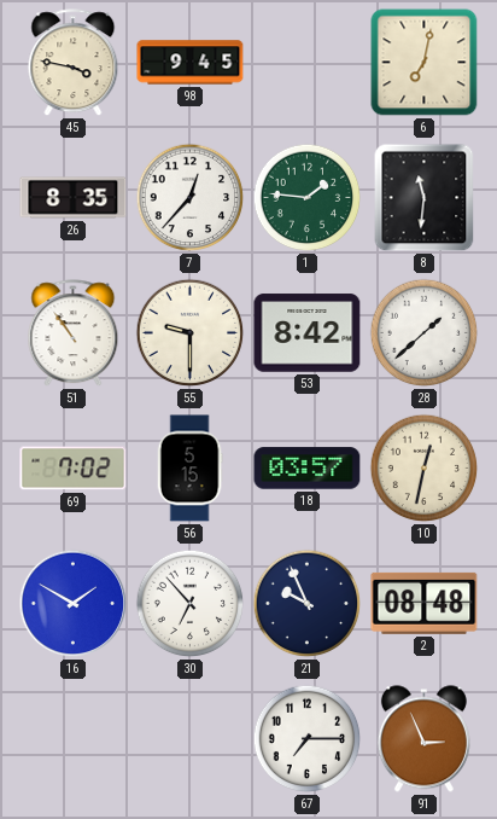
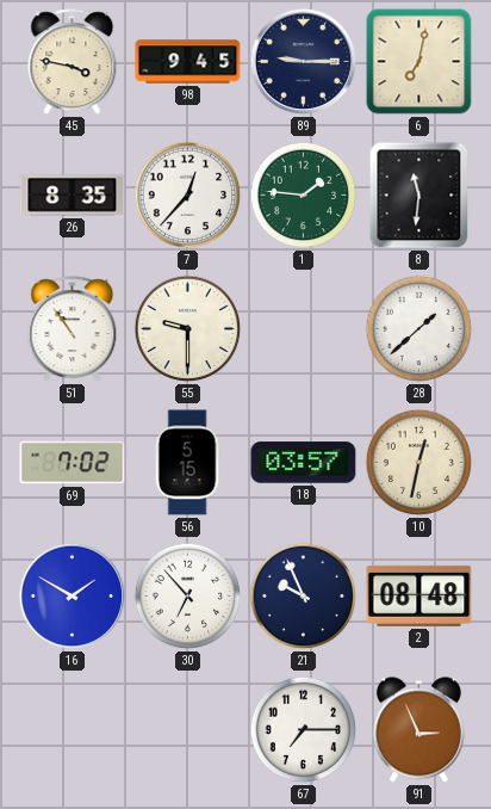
89: none -> 9:15
53: 8:42 -> none
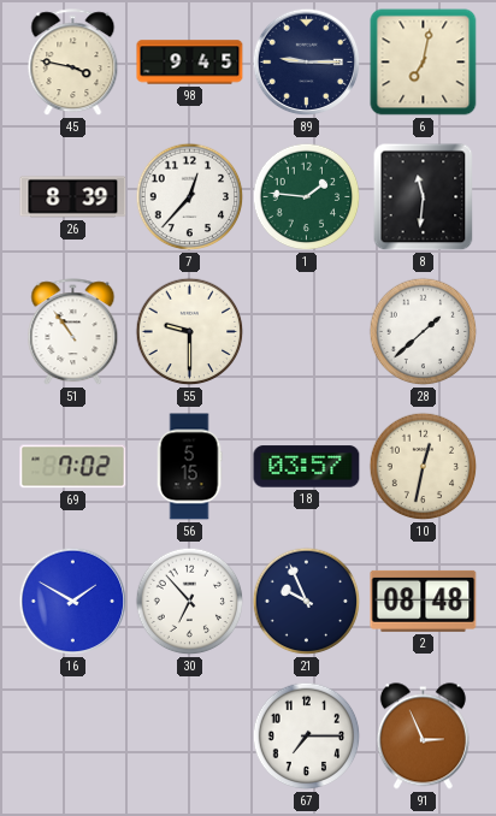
26: 8:35 -> 8:39
